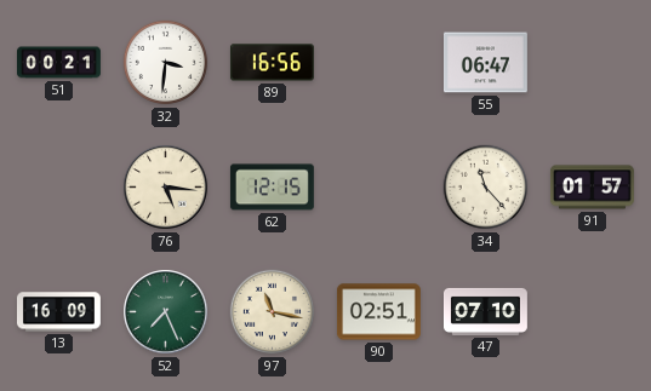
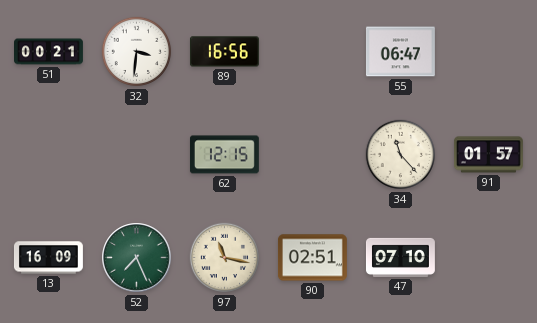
76: 5:16 -> none
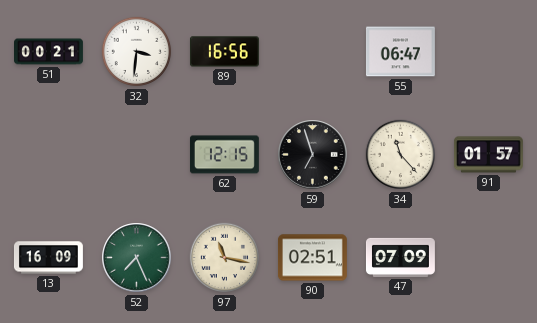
59: none -> 6:57
47: 07:10 -> 07:09
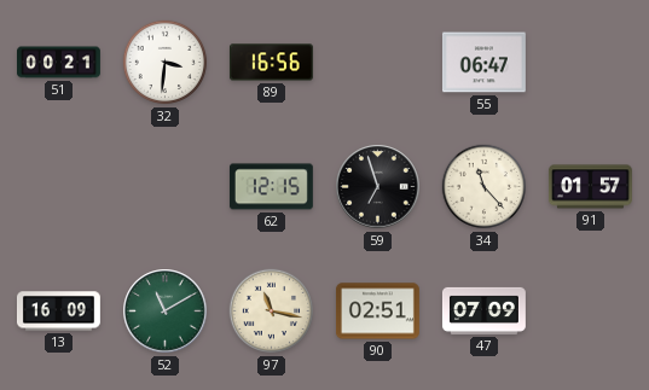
52: 7:26 -> 11:10
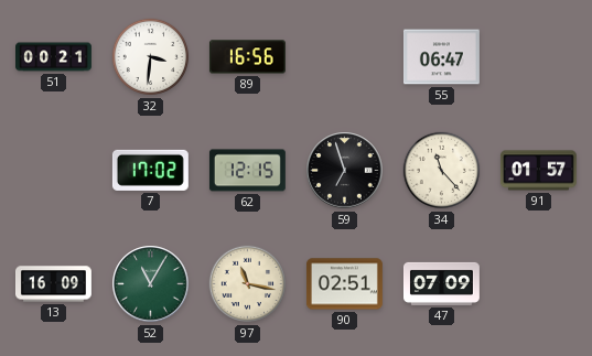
7: none -> 17:02
52: 11:10 -> 11:05
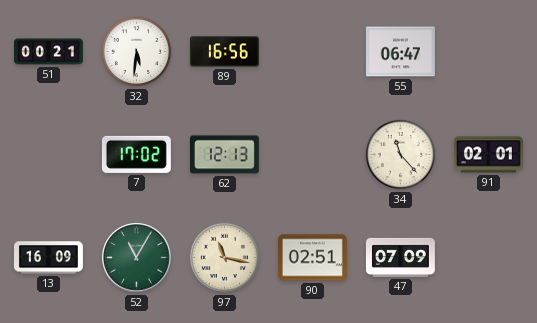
32: 3:31 -> 5:31
62: 12:15 -> 12:13
59: 6:57 -> none
91: 01:57 -> 02:01
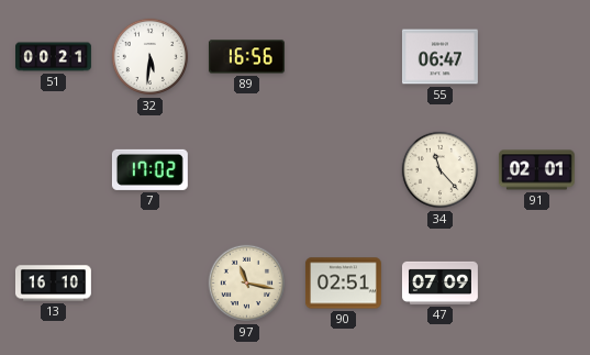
62: 12:13 -> none
13: 16:09 -> 16:10
52: 11:05 -> none
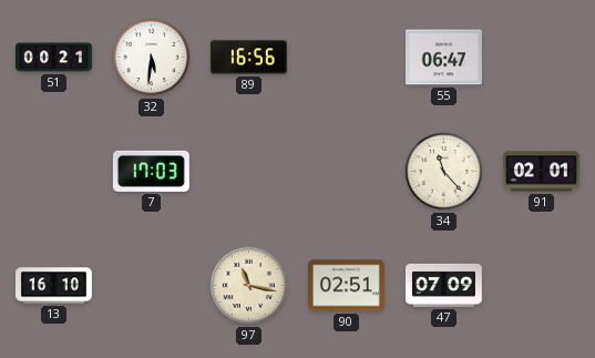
7: 17:02 -> 17:03
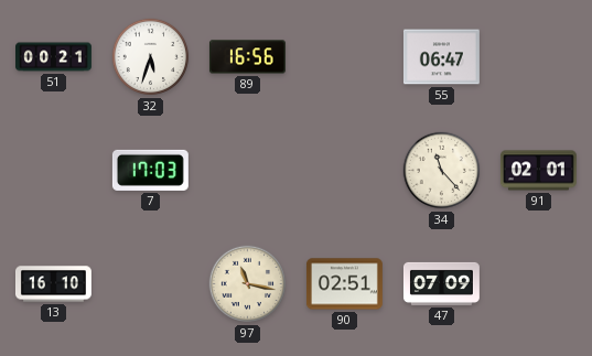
32: 5:31 -> 5:33
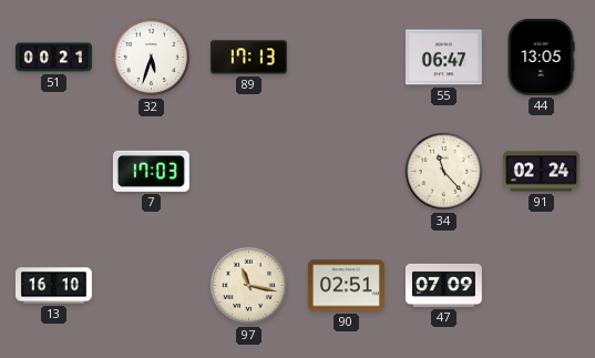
89: 16:56 -> 17:13
44: none -> 13:05
91: 02:01 -> 02:24
